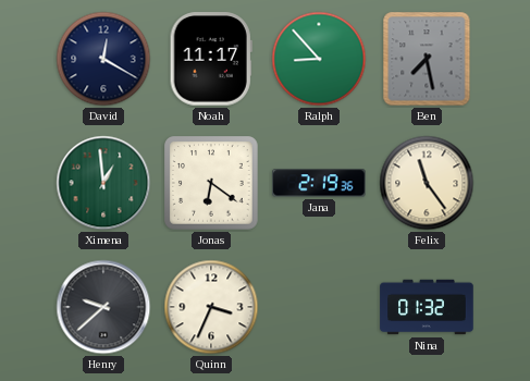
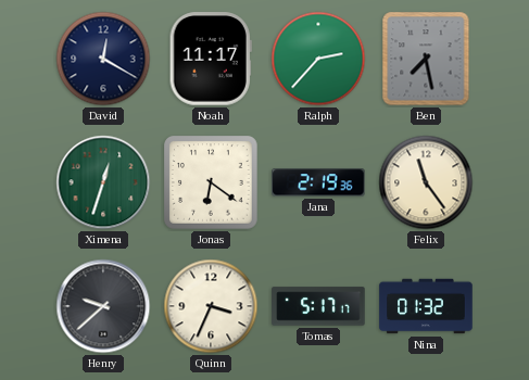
Ralph: 8:53 -> 2:37
Ximena: 12:59 -> 12:33
Tomas: none -> 5:17
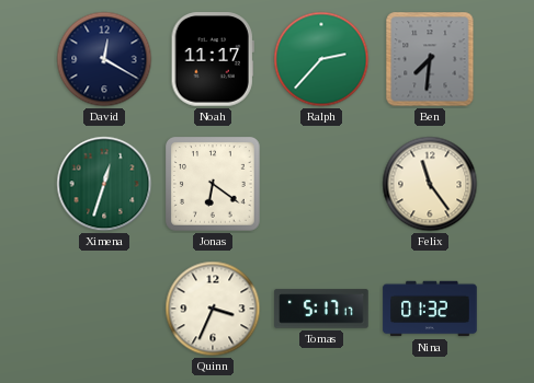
Ben: 7:28 -> 7:31
Jana: 2:19 -> none
Henry: 9:38 -> none
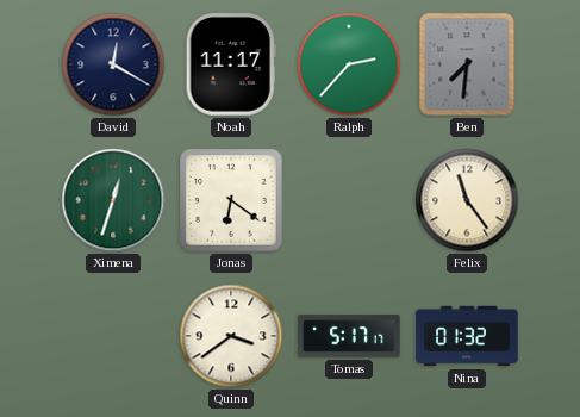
Quinn: 3:34 -> 3:39
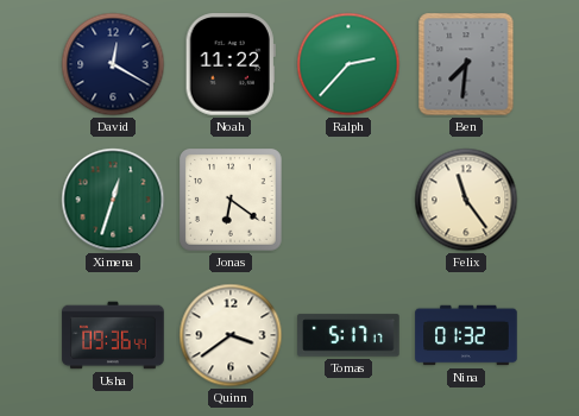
Noah: 11:17 -> 11:22
Usha: none -> 09:36
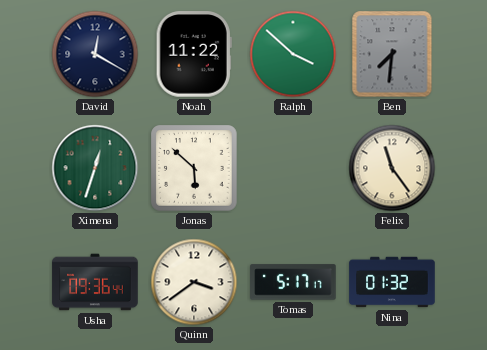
Ralph: 2:37 -> 3:52
Jonas: 6:21 -> 5:52
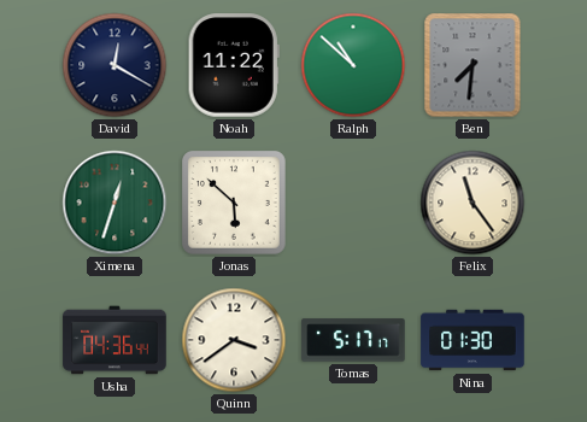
Ralph: 3:52 -> 10:52
Usha: 09:36 -> 04:36
Nina: 01:32 -> 01:30
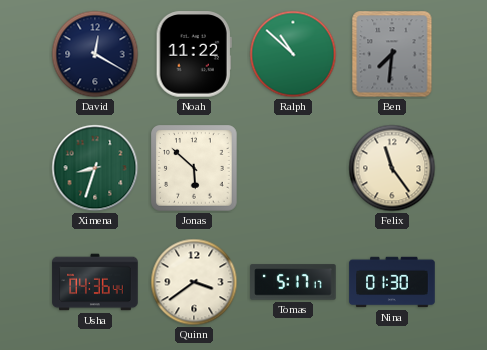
Ximena: 12:33 -> 8:33
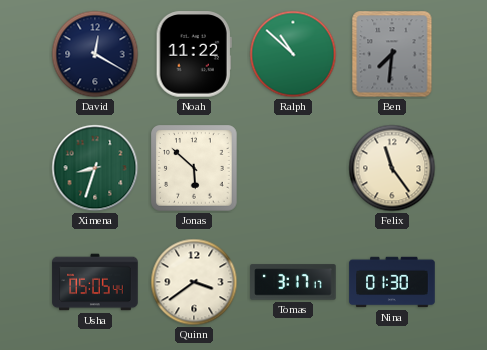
Usha: 04:36 -> 05:05
Tomas: 5:17 -> 3:17
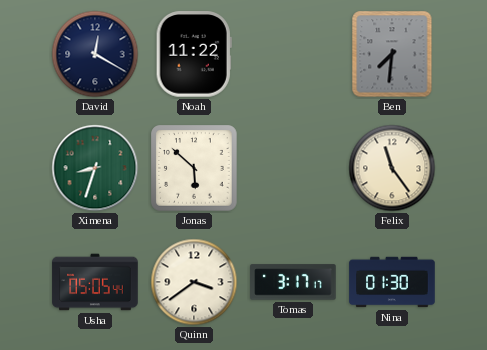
Ralph: 10:52 -> none
